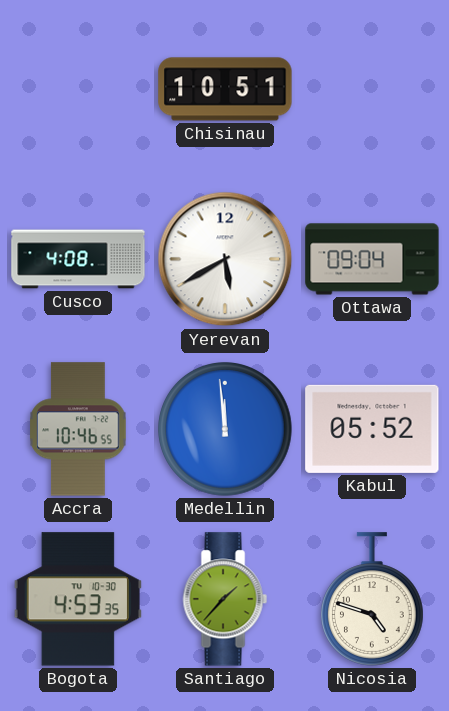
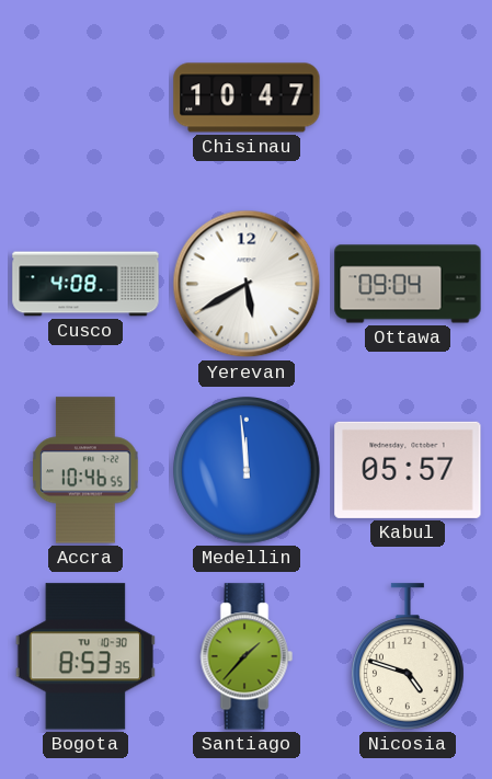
Chisinau: 10:51 -> 10:47
Kabul: 05:52 -> 05:57
Bogota: 4:53 -> 8:53
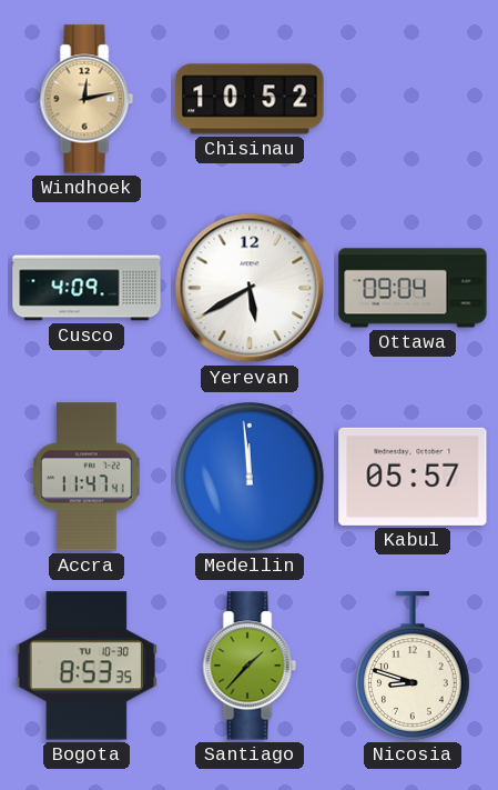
Windhoek: none -> 12:13
Chisinau: 10:47 -> 10:52
Cusco: 4:08 -> 4:09
Accra: 10:46 -> 11:47
Nicosia: 4:48 -> 8:48
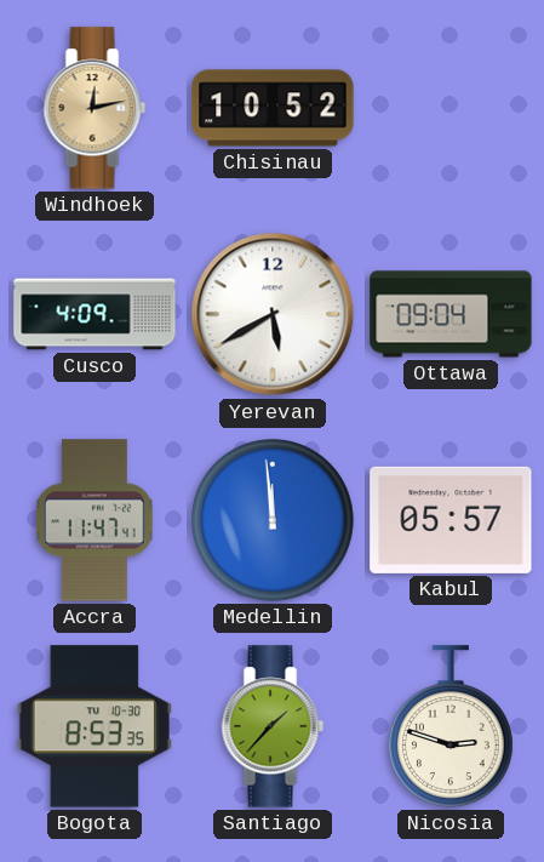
Nicosia: 8:48 -> 2:48
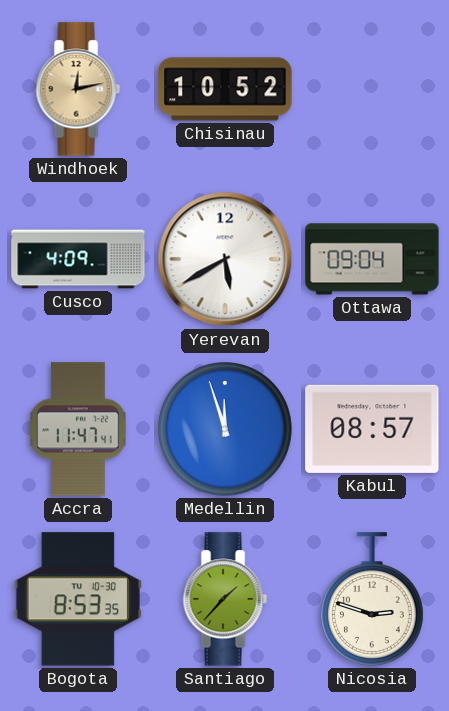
Medellin: 11:59 -> 11:57
Kabul: 05:57 -> 08:57
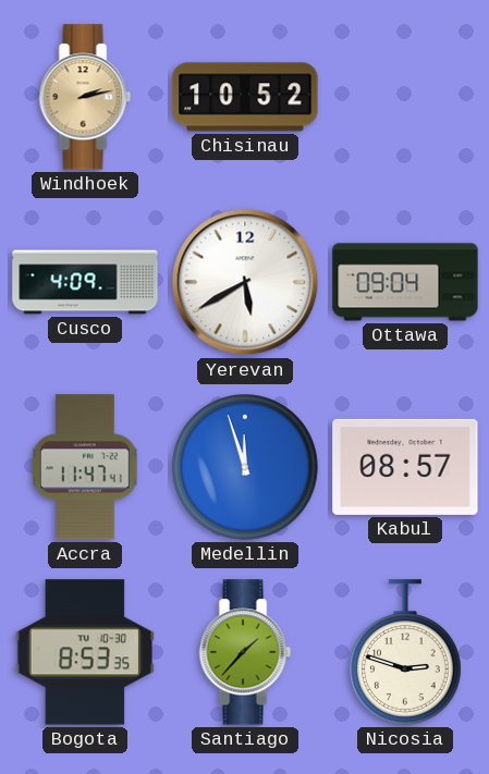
Windhoek: 12:13 -> 2:13
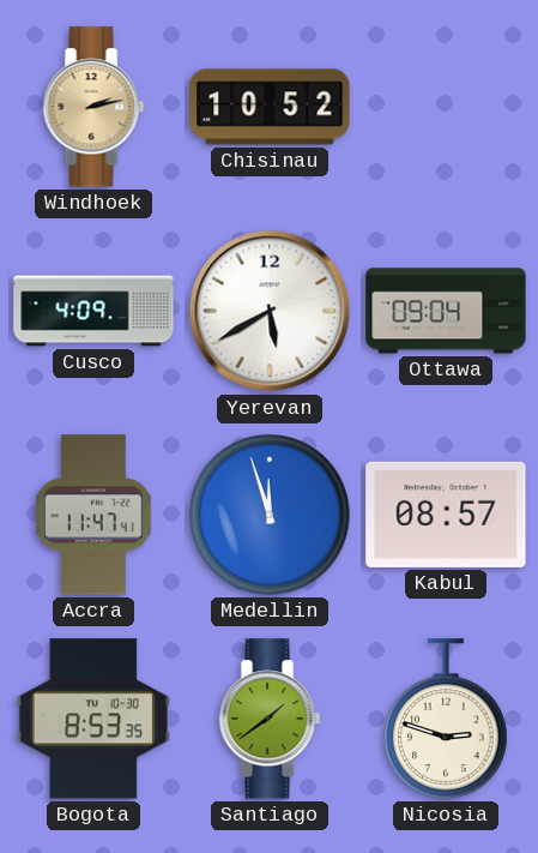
Santiago: 1:37 -> 1:39
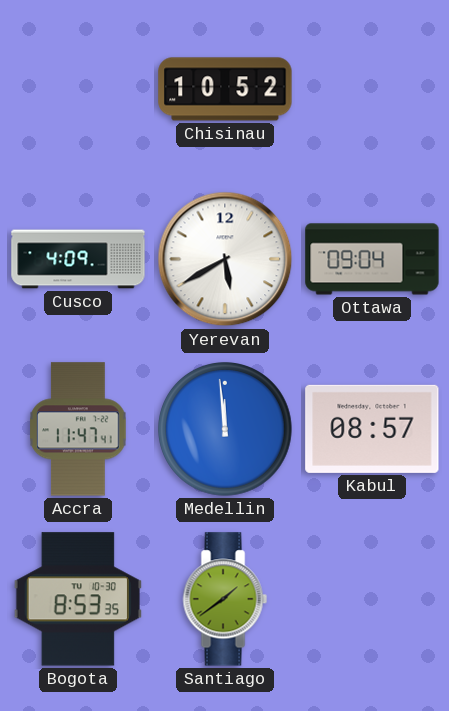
Windhoek: 2:13 -> none
Medellin: 11:57 -> 11:59
Nicosia: 2:48 -> none
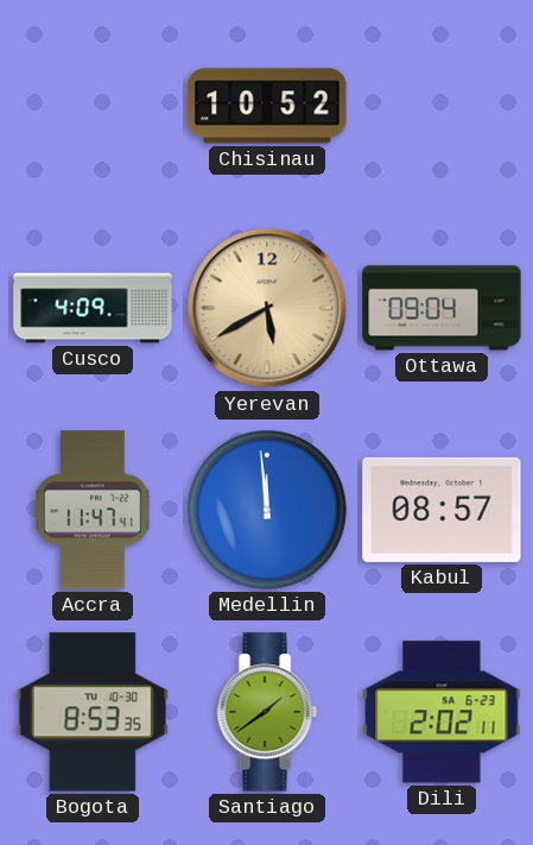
Yerevan dial: white -> champagne
Dili: none -> 2:02
